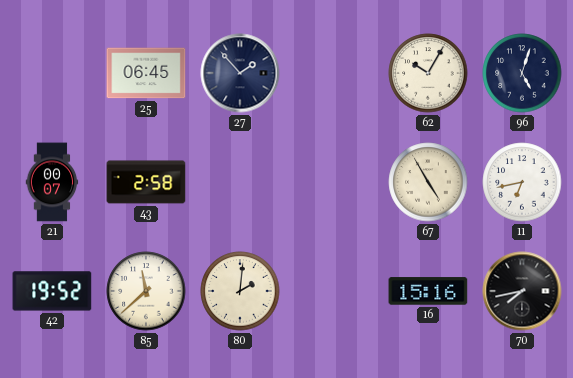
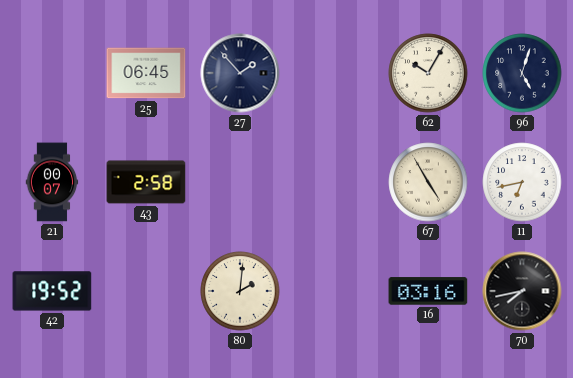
85: 11:38 -> none
16: 15:16 -> 03:16
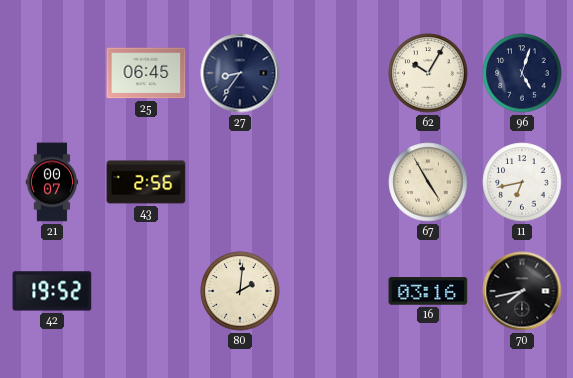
27: 1:53 -> 8:36
43: 2:58 -> 2:56
